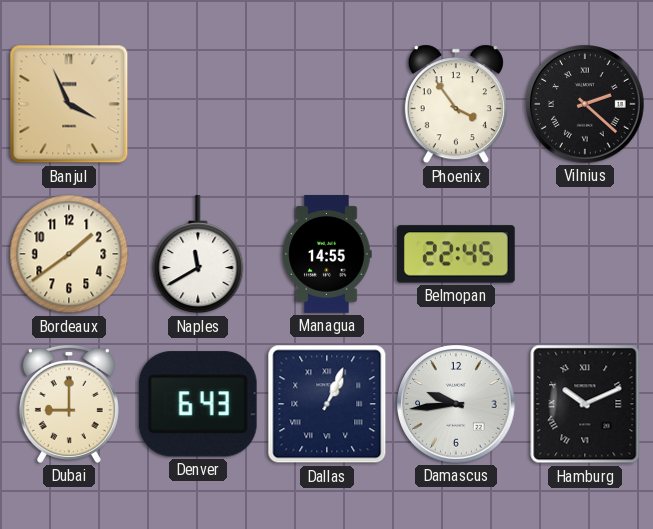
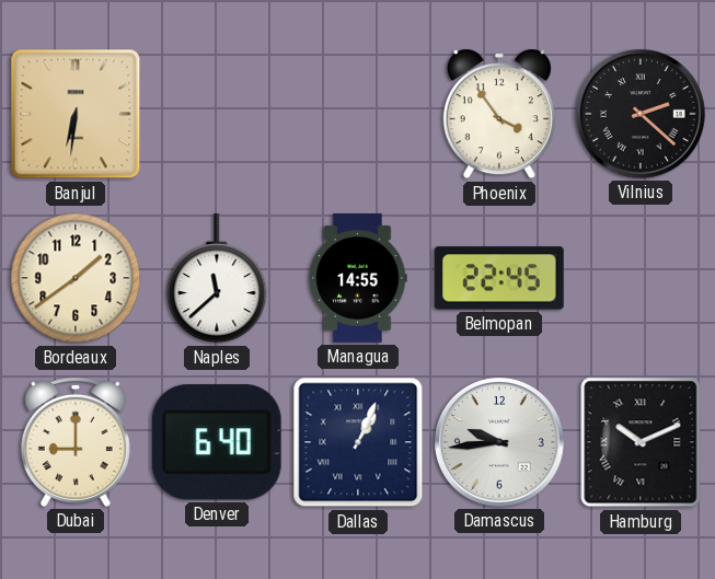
Banjul: 3:56 -> 6:31
Naples: 11:40 -> 11:38
Denver: 6:43 -> 6:40
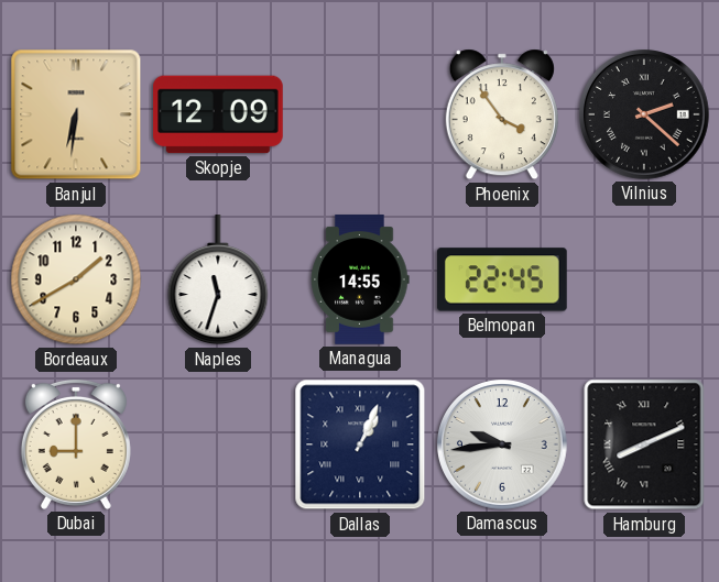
Skopje: none -> 12:09
Bordeaux: 1:39 -> 1:40
Naples: 11:38 -> 11:33
Denver: 6:40 -> none
Hamburg: 10:11 -> 8:11
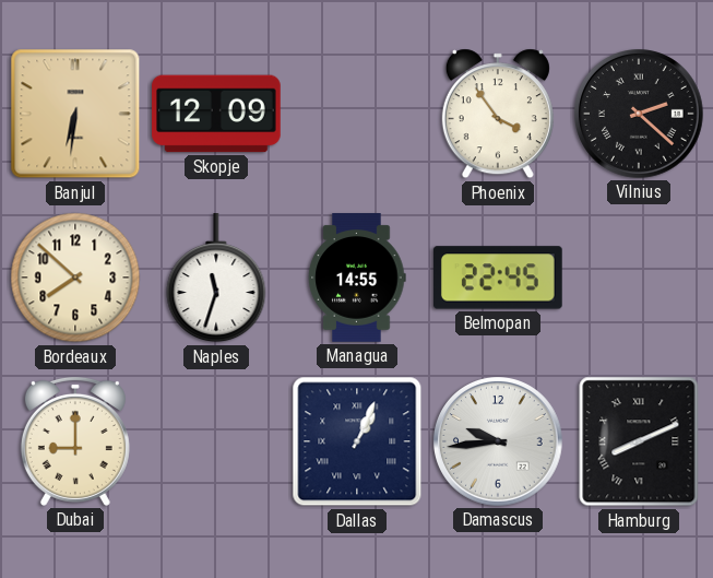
Bordeaux: 1:40 -> 7:52
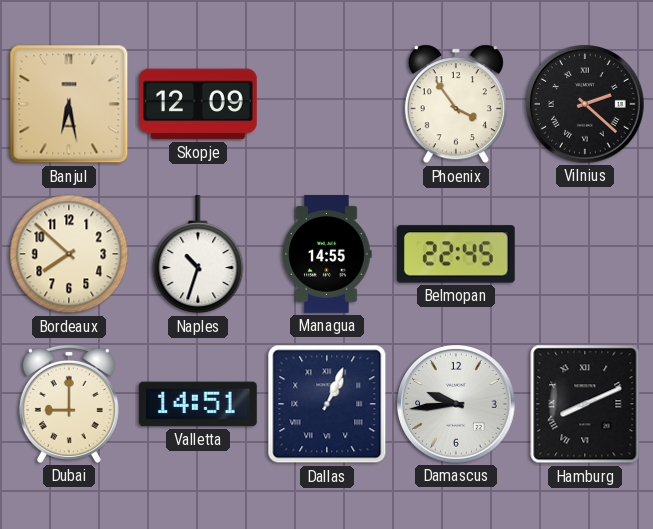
Banjul: 6:31 -> 6:28
Naples: 11:33 -> 10:33
Valletta: none -> 14:51
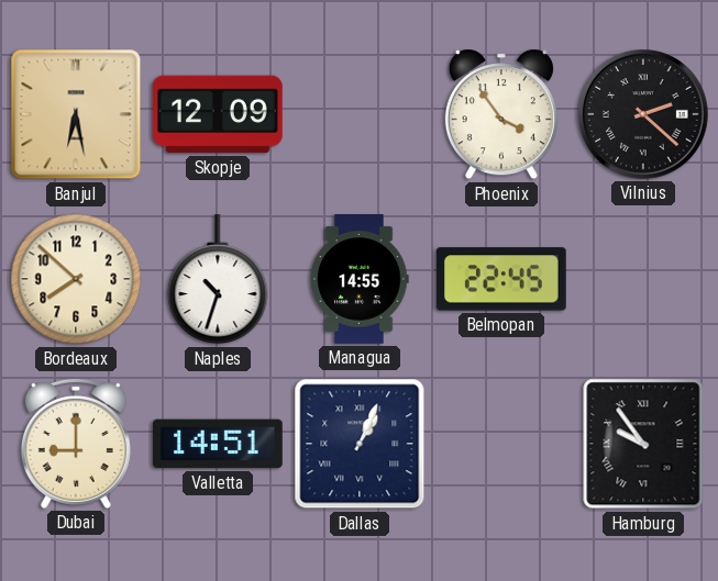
Damascus: 9:44 -> none
Hamburg: 8:11 -> 9:54
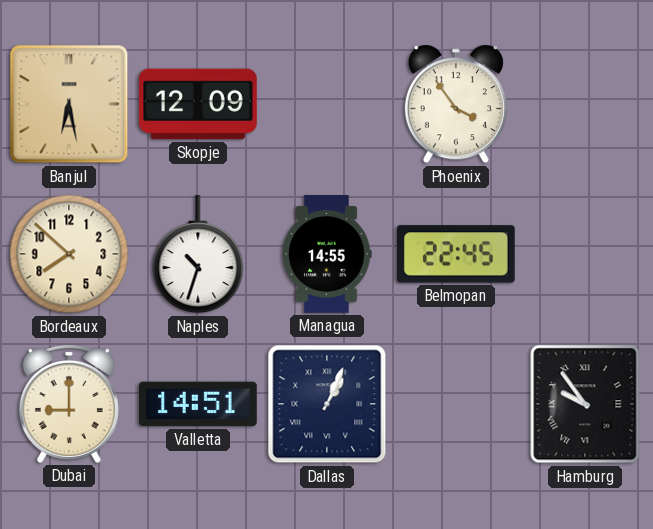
Vilnius: 2:22 -> none
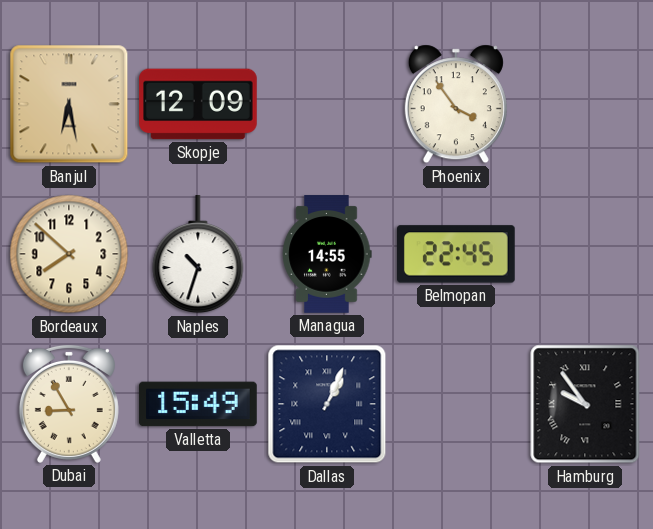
Dubai: 9:00 -> 8:55
Valletta: 14:51 -> 15:49
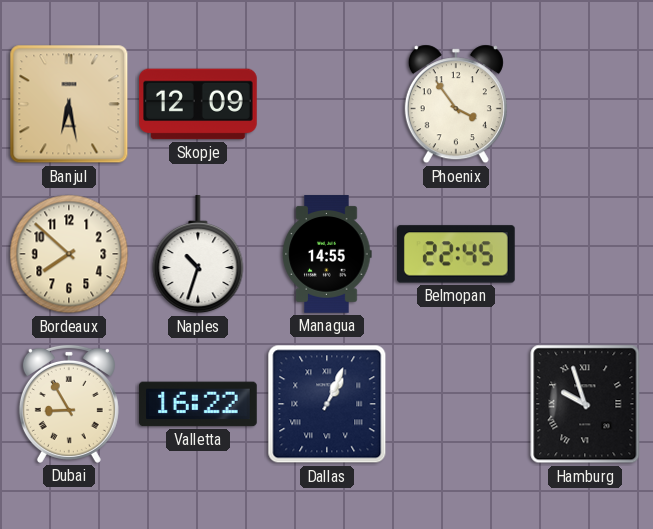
Valletta: 15:49 -> 16:22
Hamburg: 9:54 -> 9:57
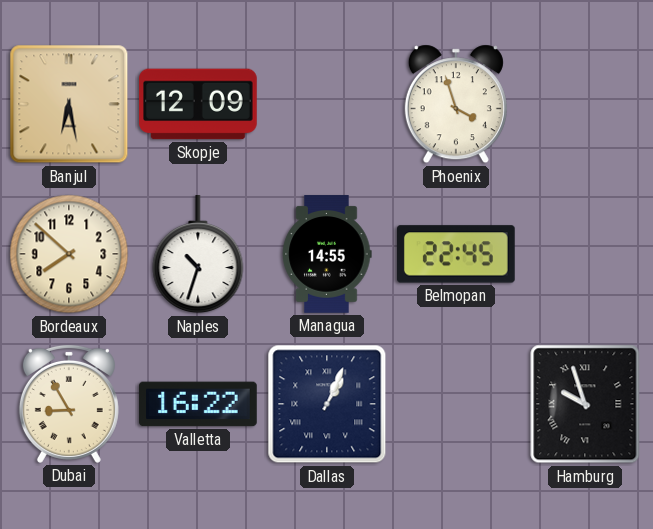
Phoenix: 3:54 -> 3:57
